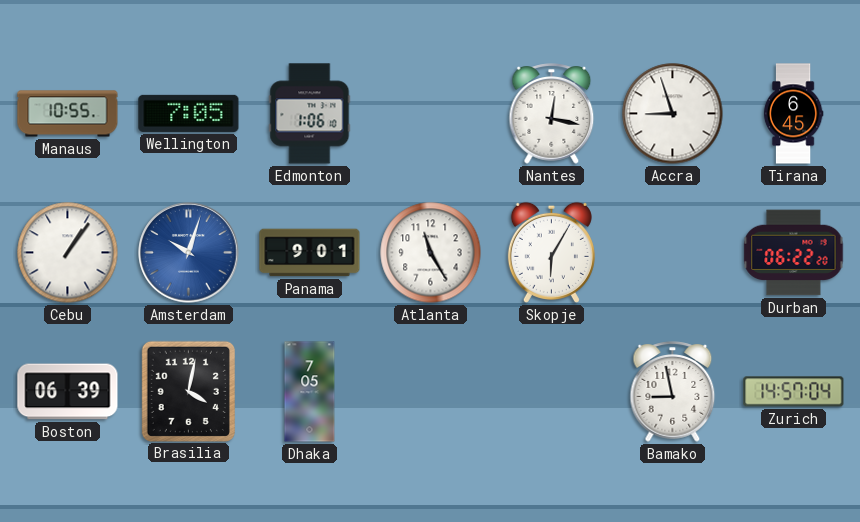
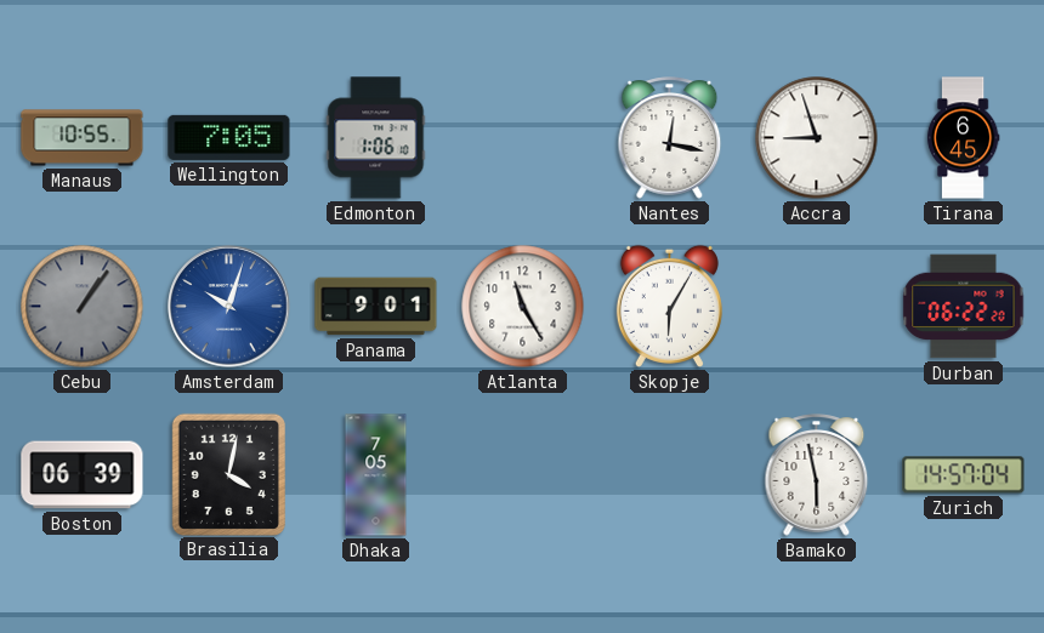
Cebu dial: white -> grey
Bamako: 8:58 -> 5:58
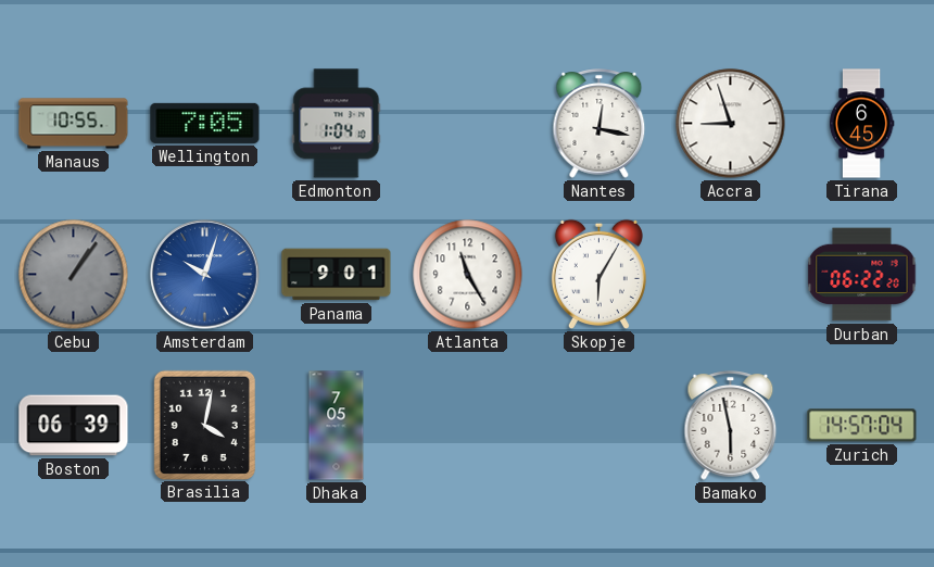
Edmonton: 1:06 -> 1:04
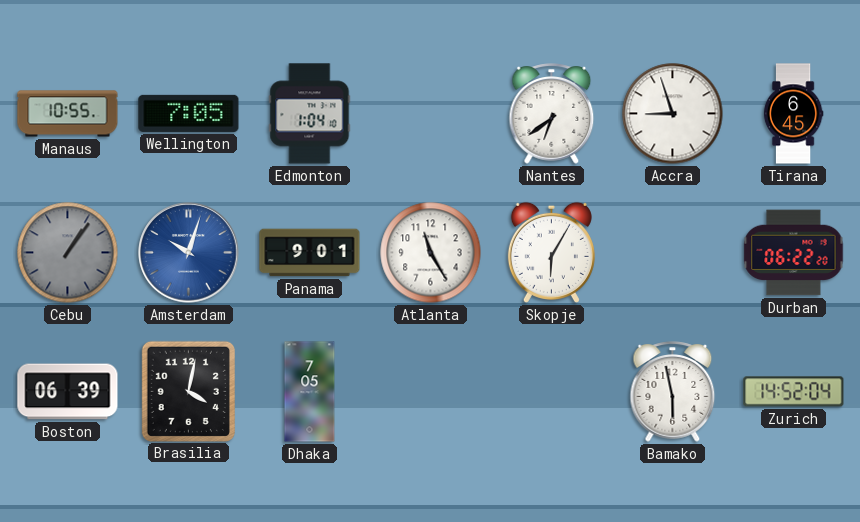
Nantes: 12:17 -> 6:39
Zurich: 14:57 -> 14:52
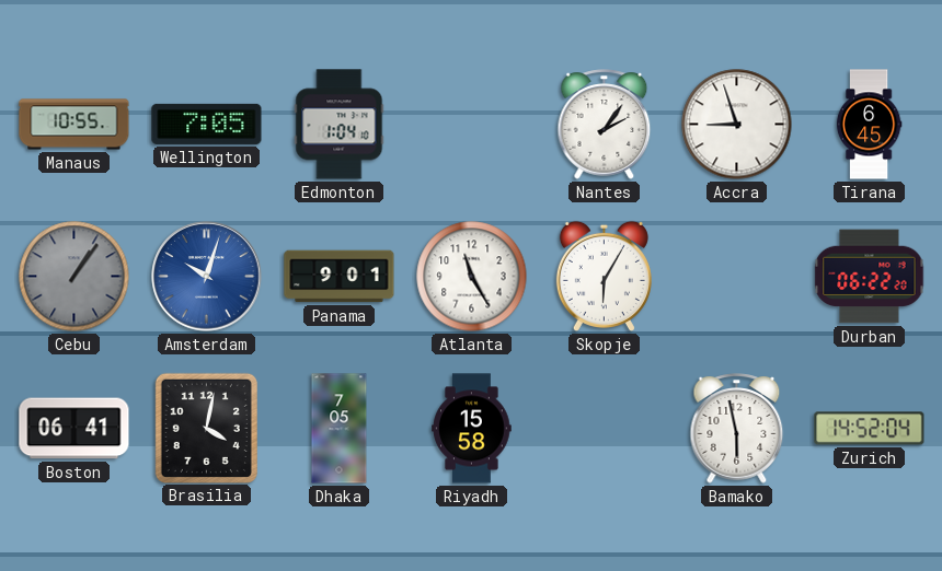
Nantes: 6:39 -> 2:06
Boston: 06:39 -> 06:41
Riyadh: none -> 15:58
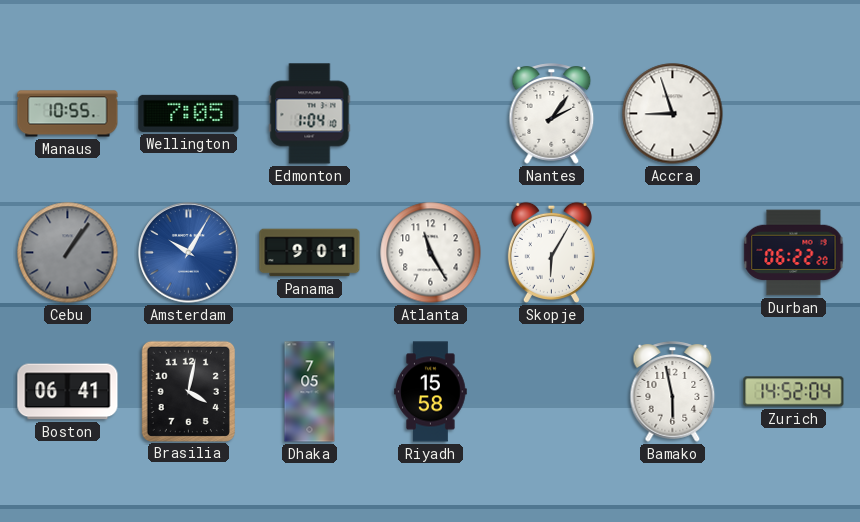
Tirana: 6:45 -> none
Amsterdam: 10:03 -> 10:05
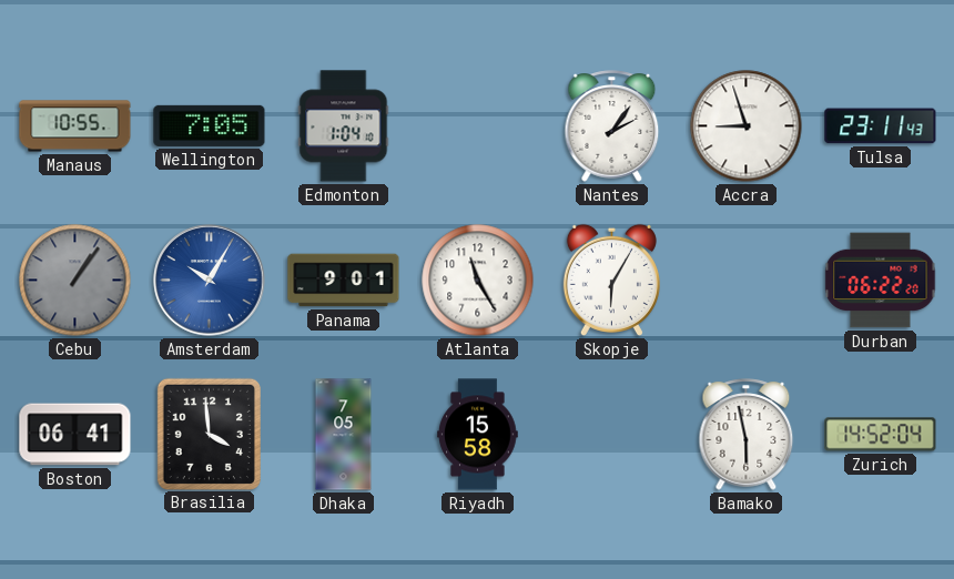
Tulsa: none -> 23:11
Brasilia: 4:02 -> 3:59
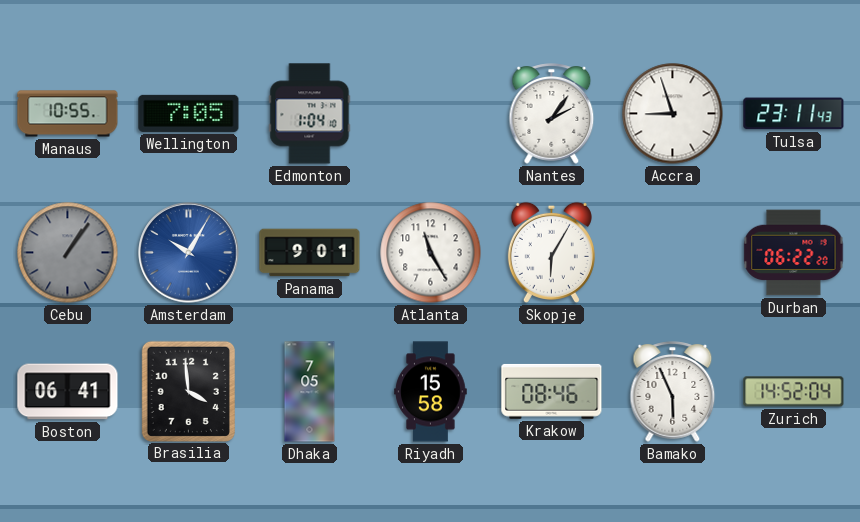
Krakow: none -> 08:46
Bamako: 5:58 -> 5:56
